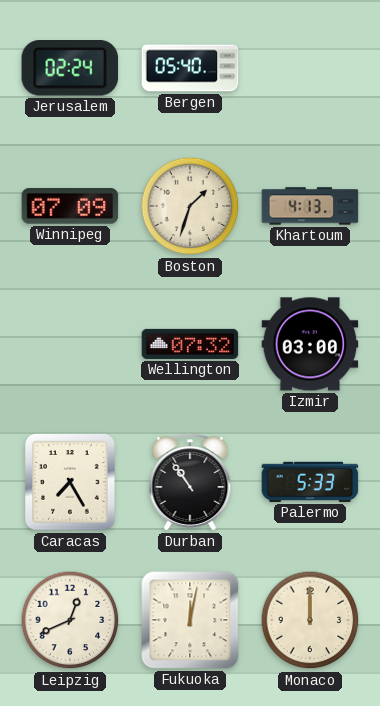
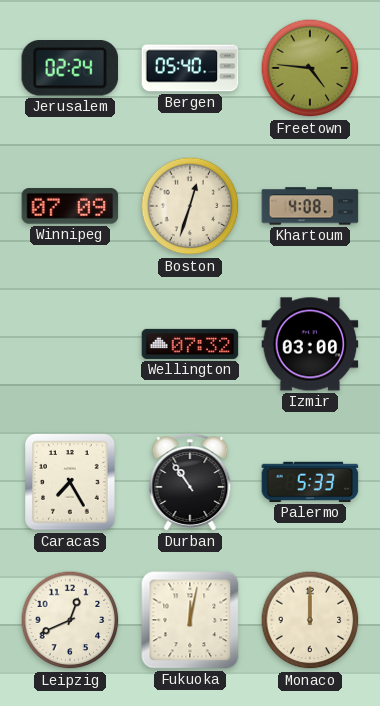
Freetown: none -> 4:46
Boston: 1:33 -> 12:33
Khartoum: 4:13 -> 4:08
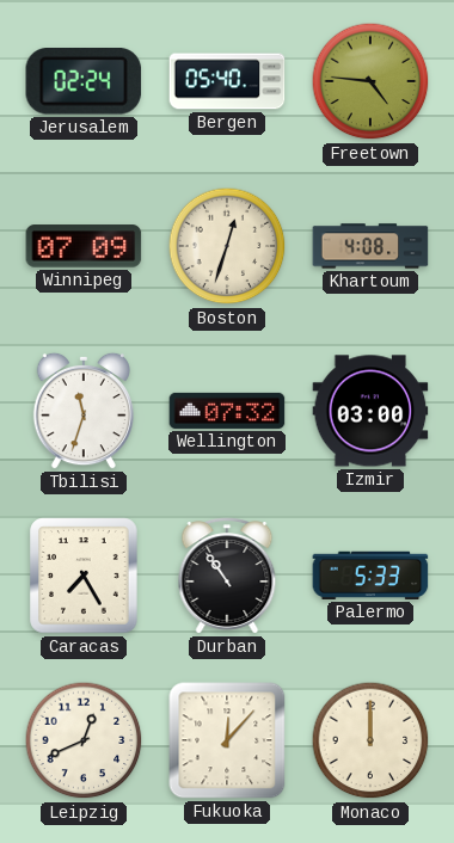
Tbilisi: none -> 11:33
Fukuoka: 12:02 -> 12:07
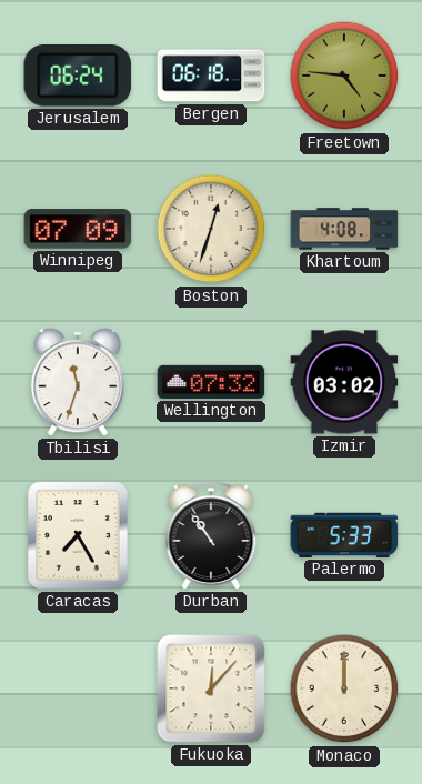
Jerusalem: 02:24 -> 06:24
Bergen: 05:40 -> 06:18
Izmir: 03:00 -> 03:02
Leipzig: 12:41 -> none
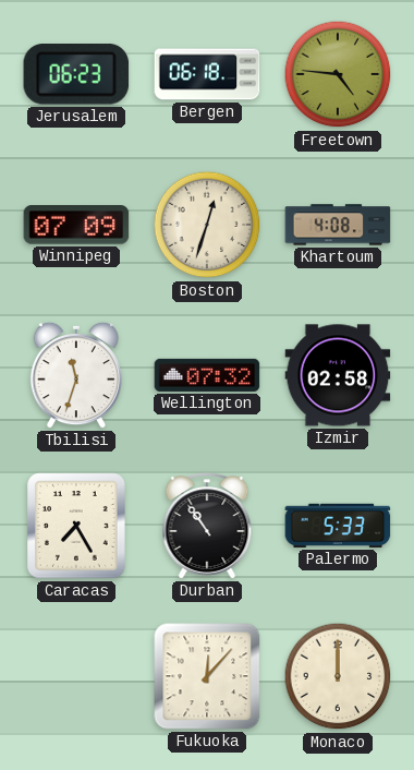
Jerusalem: 06:24 -> 06:23
Izmir: 03:02 -> 02:58
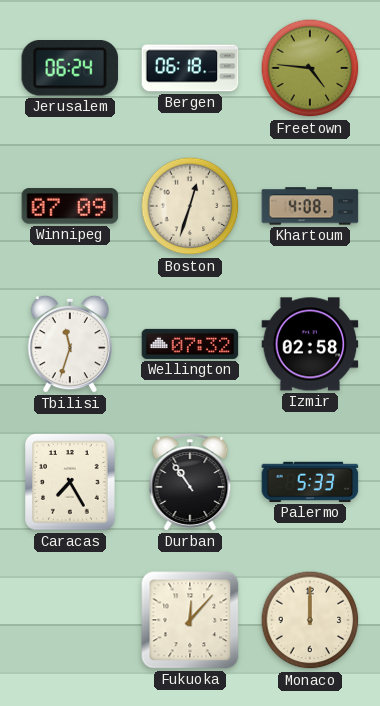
Jerusalem: 06:23 -> 06:24
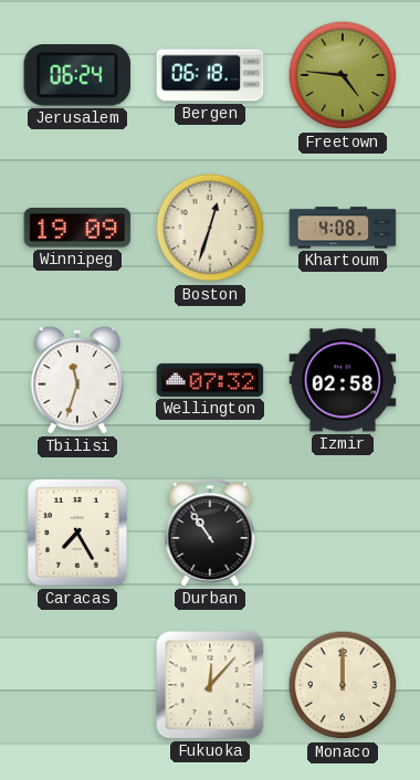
Winnipeg: 07:09 -> 19:09
Palermo: 5:33 -> none
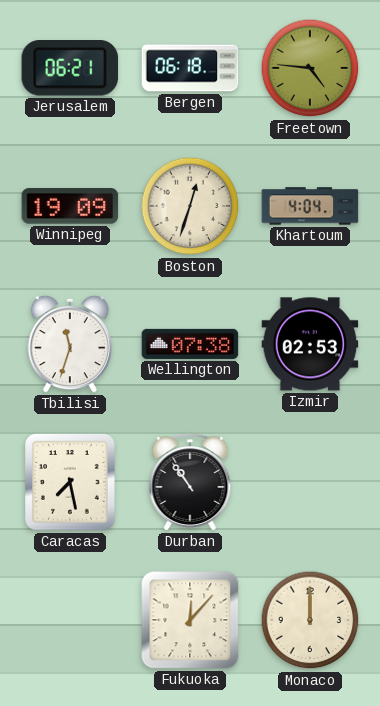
Jerusalem: 06:24 -> 06:21
Khartoum: 4:08 -> 4:04
Wellington: 07:32 -> 07:38
Izmir: 02:58 -> 02:53
Caracas: 7:25 -> 7:28
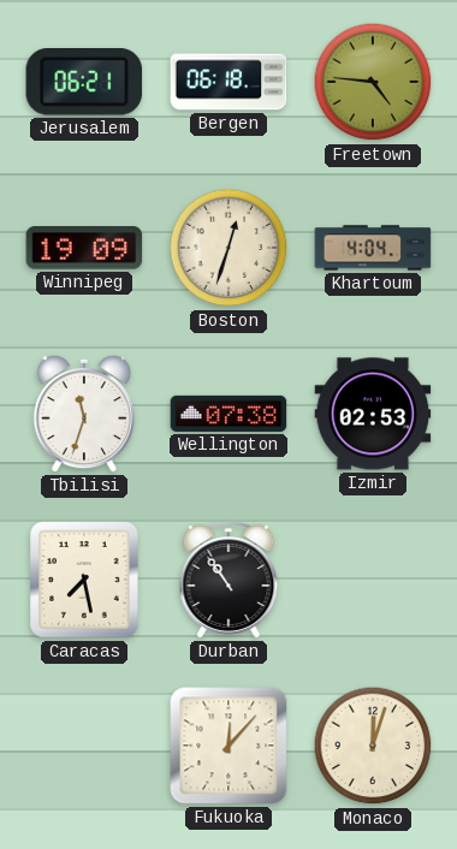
Monaco: 12:00 -> 12:03
